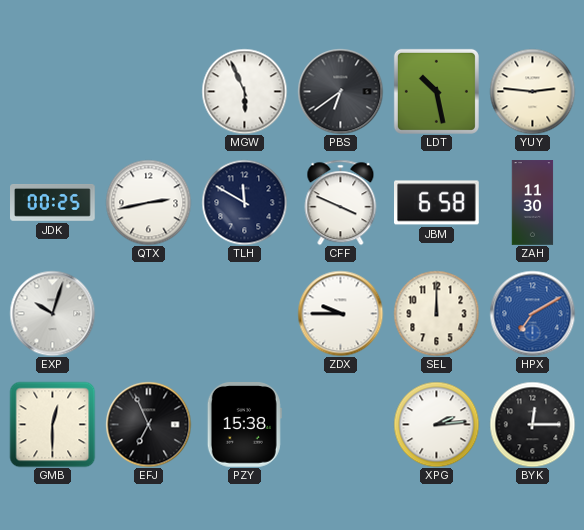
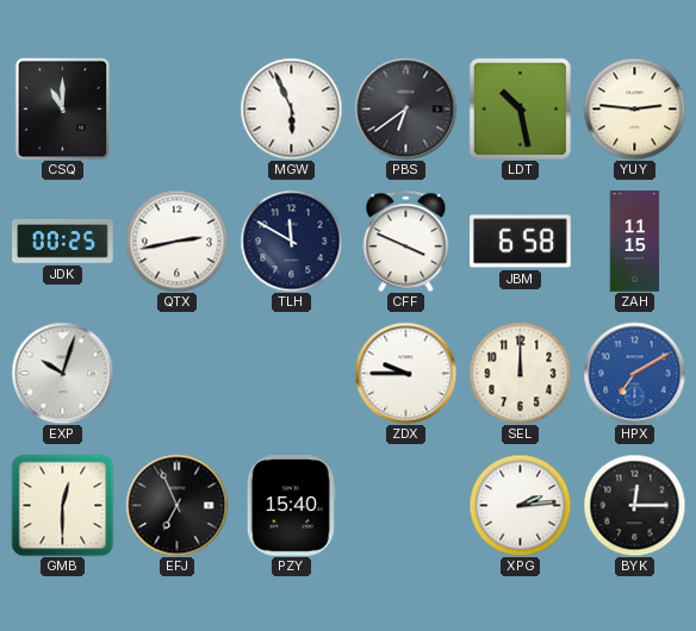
CSQ: none -> 11:00
ZAH: 11:30 -> 11:15
PZY: 15:38 -> 15:40
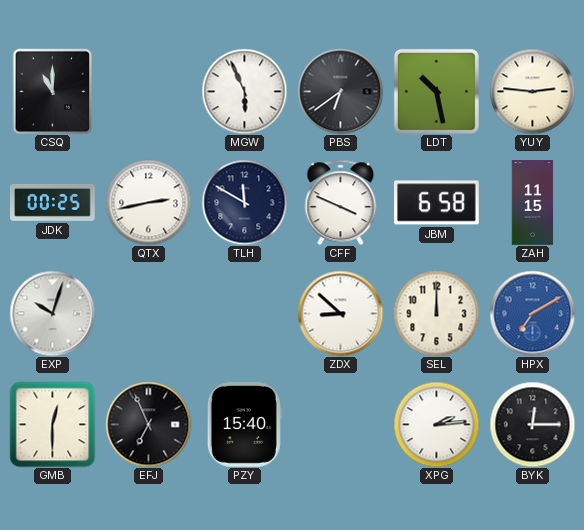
ZDX: 9:45 -> 8:52
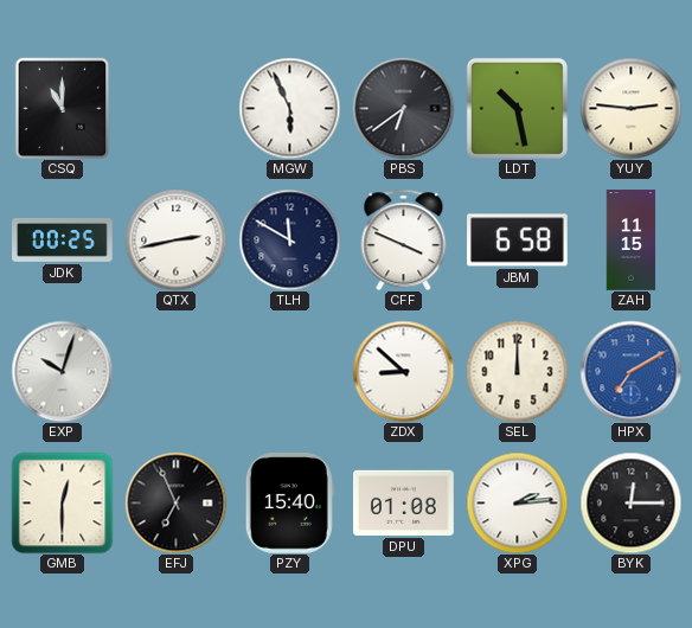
DPU: none -> 01:08
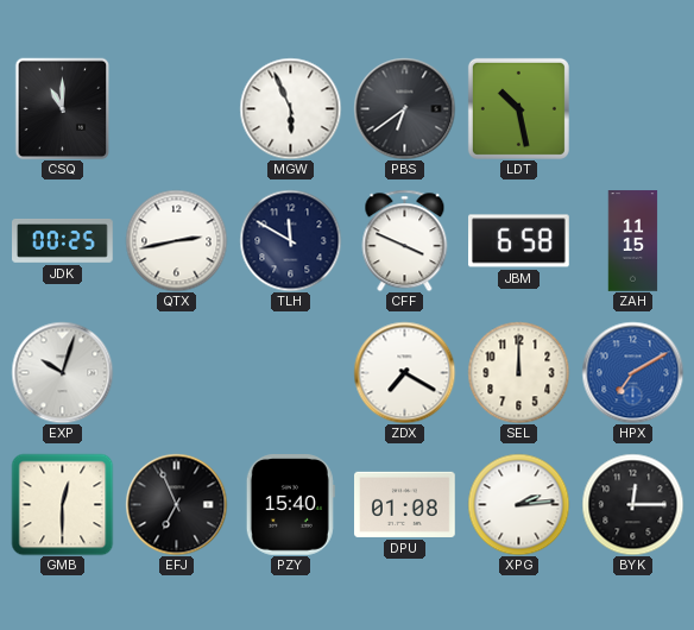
YUY: 2:46 -> none
ZDX: 8:52 -> 7:20
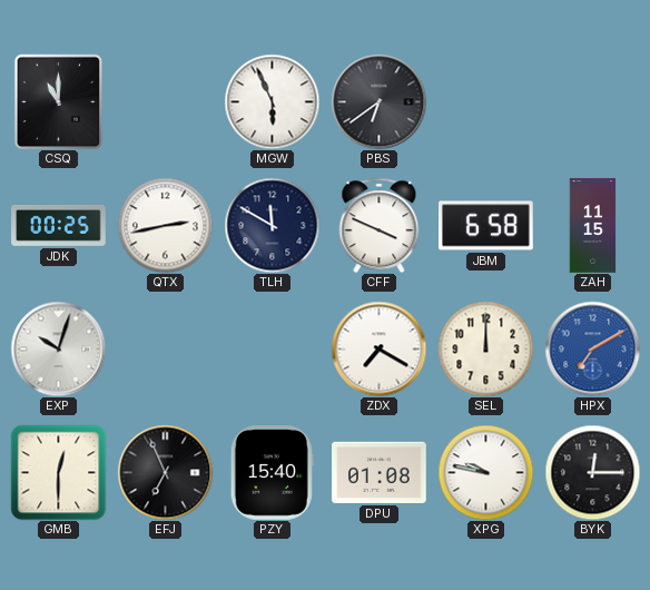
LDT: 10:28 -> none
XPG: 2:14 -> 9:47
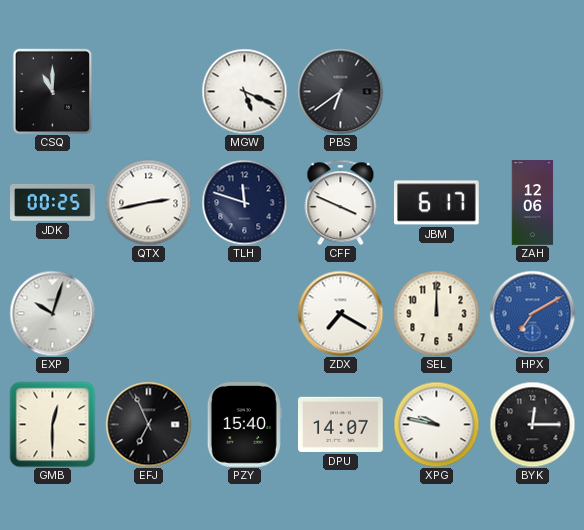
MGW: 5:56 -> 5:19
TLH: 11:50 -> 11:48
JBM: 6:58 -> 6:17
ZAH: 11:15 -> 12:06
DPU: 01:08 -> 14:07
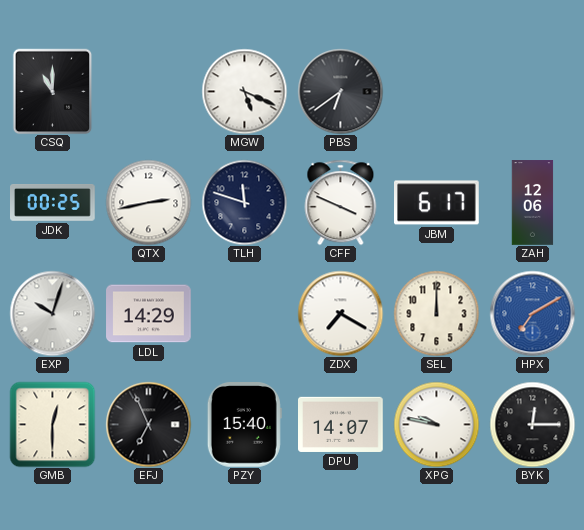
LDL: none -> 14:29
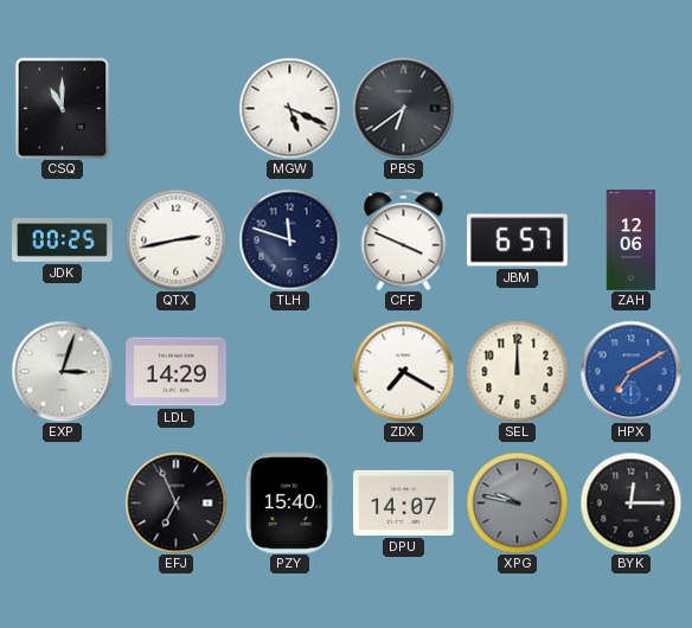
JBM: 6:17 -> 6:57
EXP: 10:03 -> 3:03
GMB: 12:30 -> none
XPG dial: white -> grey
